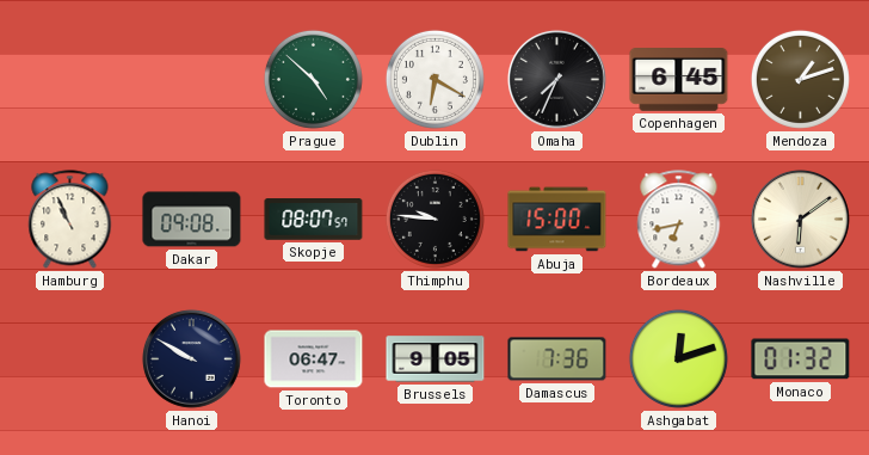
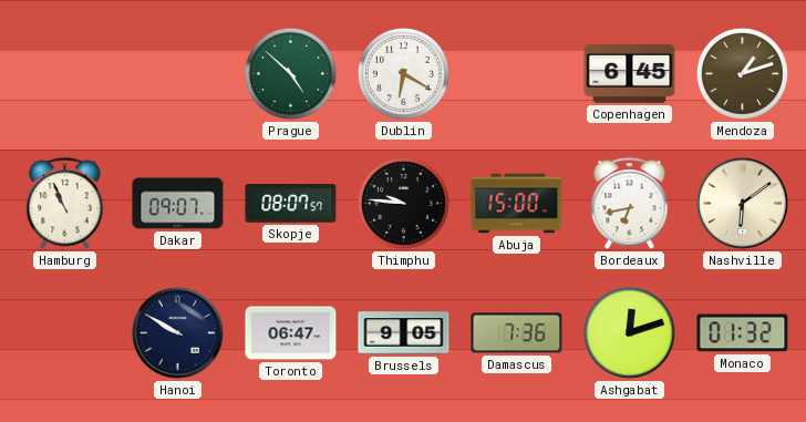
Omaha: 7:34 -> none
Dakar: 09:08 -> 09:07
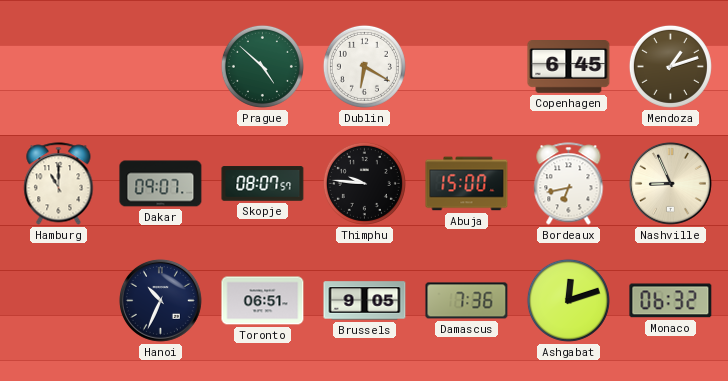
Hamburg: 10:56 -> 11:00
Nashville: 6:09 -> 8:56
Hanoi: 9:50 -> 10:34
Toronto: 06:47 -> 06:51
Monaco: 01:32 -> 06:32
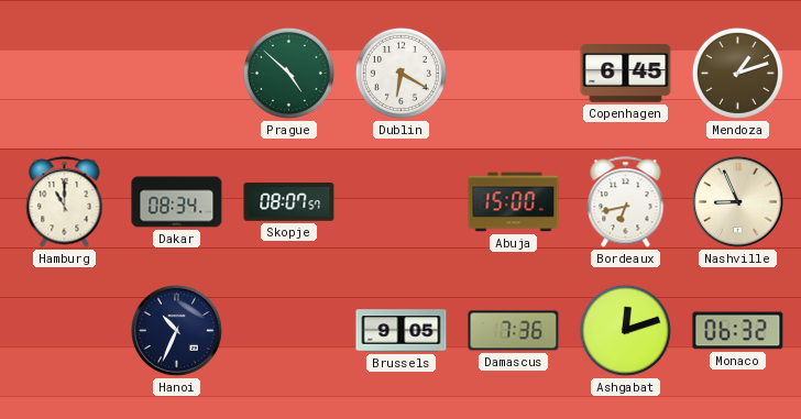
Dakar: 09:07 -> 08:34
Thimphu: 9:46 -> none
Toronto: 06:51 -> none
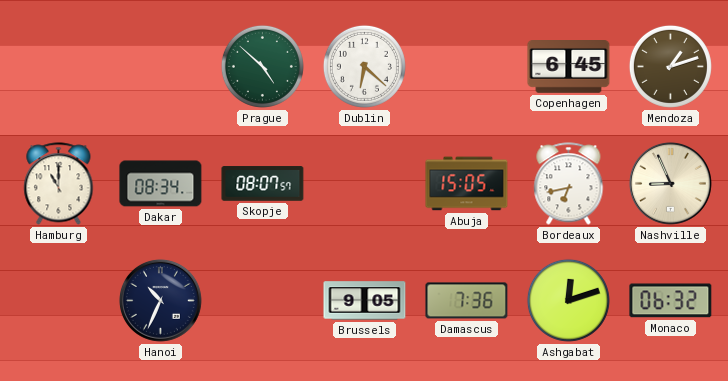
Dublin: 6:20 -> 6:22
Abuja: 15:00 -> 15:05
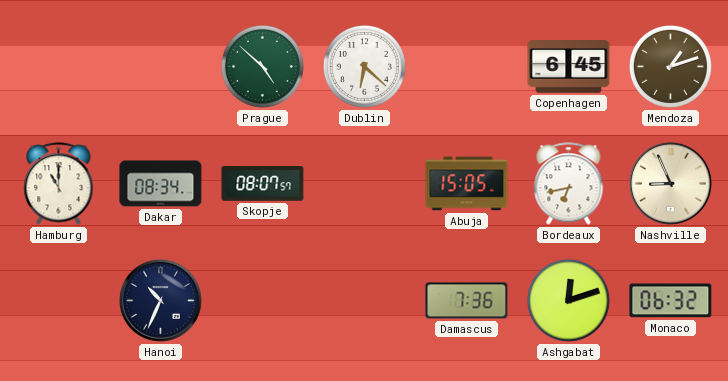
Brussels: 9:05 -> none
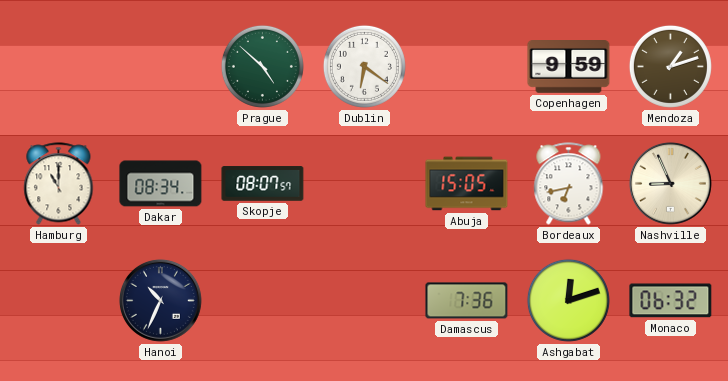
Dublin: 6:22 -> 6:21
Copenhagen: 6:45 -> 9:59
